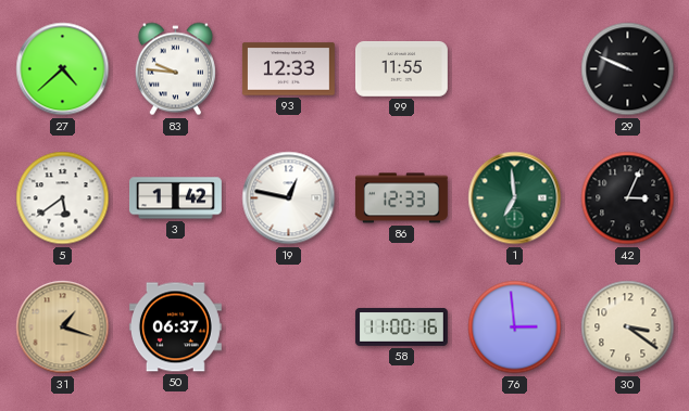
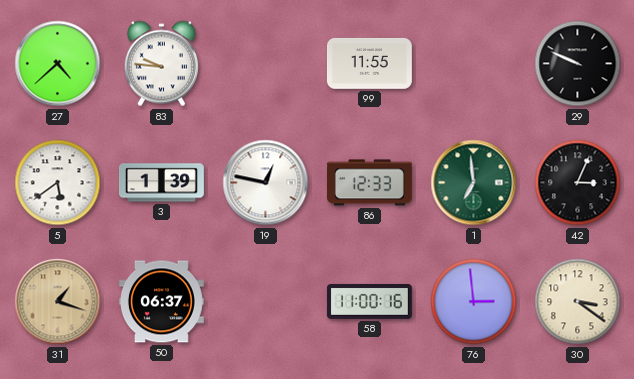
93: 12:33 -> none
3: 1:42 -> 1:39
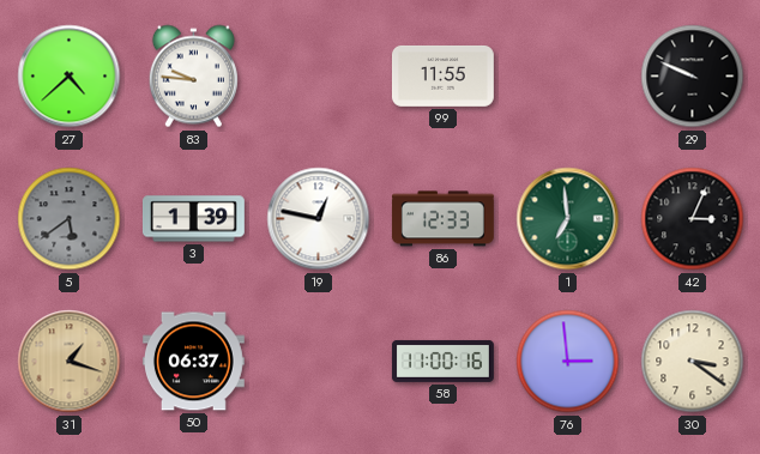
5 dial: white -> grey
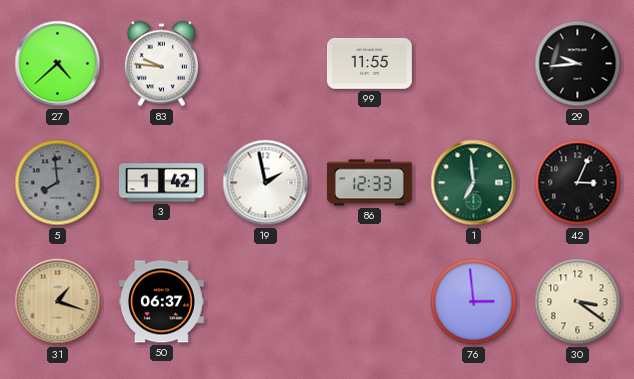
29: 9:49 -> 9:44
5: 5:39 -> 7:59
3: 1:39 -> 1:42
19: 12:47 -> 1:58
58: 11:00 -> none
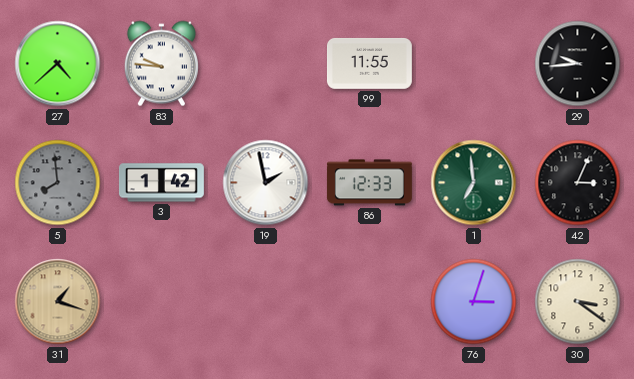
50: 06:37 -> none
76: 2:59 -> 3:03
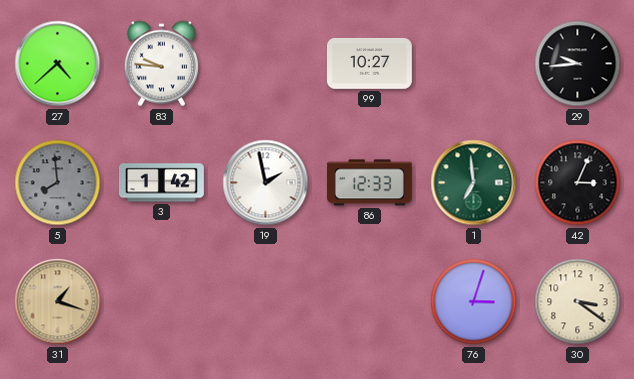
99: 11:55 -> 10:27
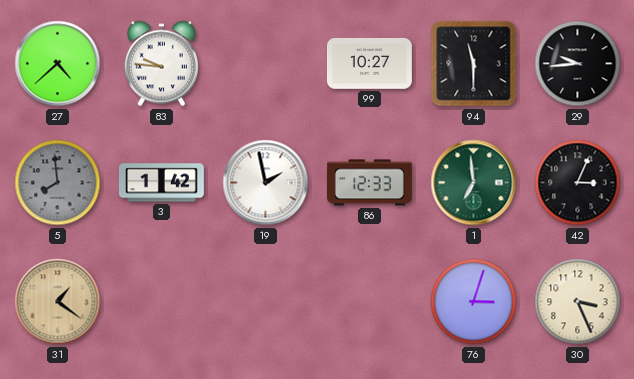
94: none -> 11:30
31: 1:18 -> 1:21
30: 3:21 -> 3:26
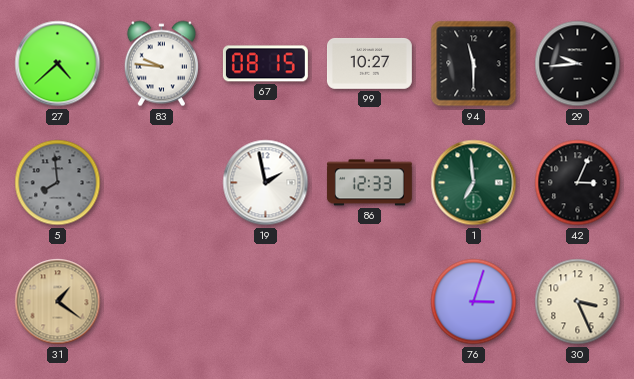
67: none -> 08:15
3: 1:42 -> none
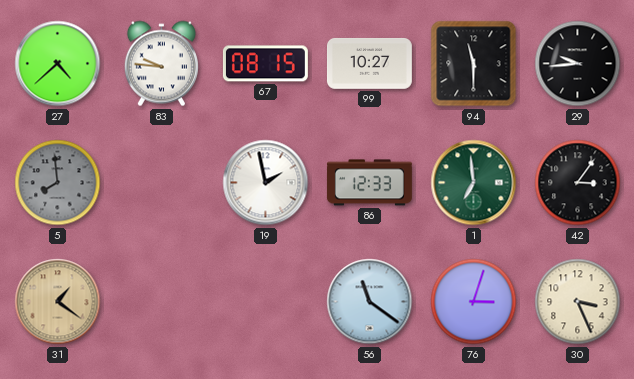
42: 3:04 -> 3:06
56: none -> 11:21
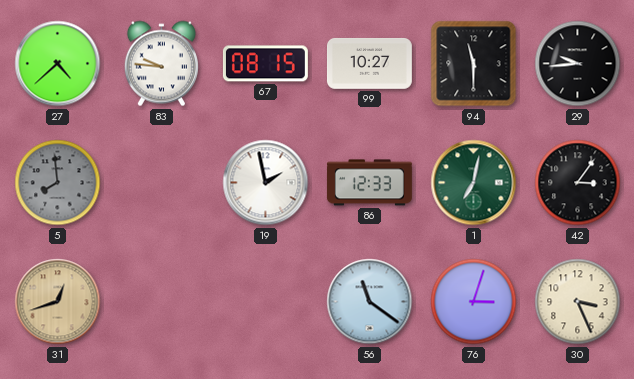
1: 6:59 -> 7:02
31: 1:21 -> 12:42
